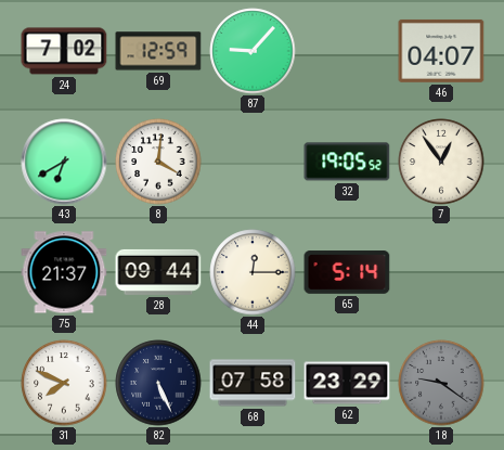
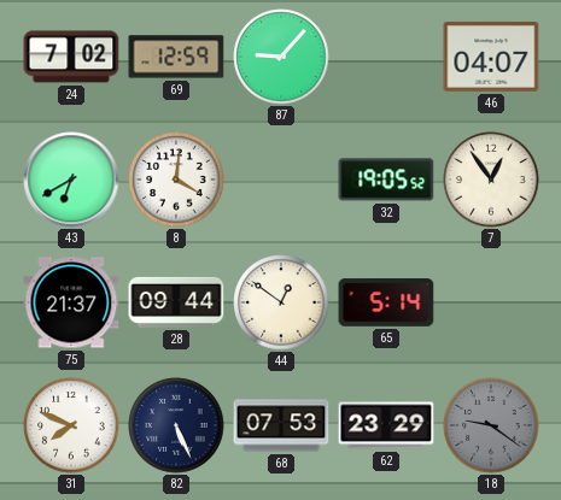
44: 12:15 -> 12:51
68: 07:58 -> 07:53
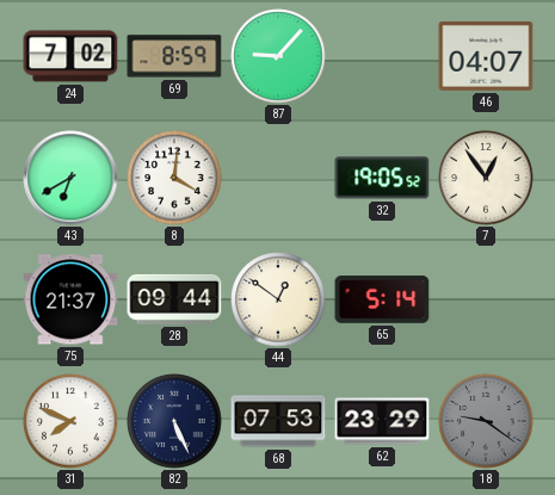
69: 12:59 -> 8:59
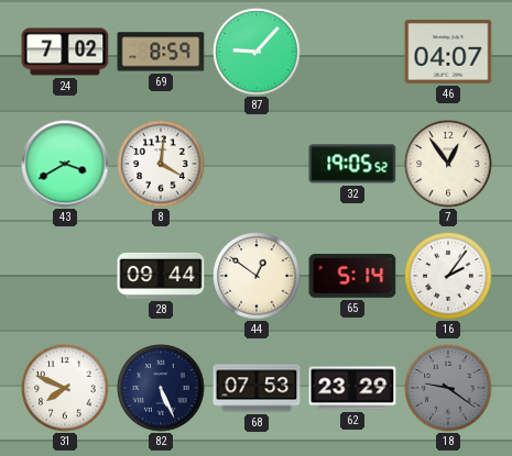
43: 6:40 -> 3:40
75: 21:37 -> none
16: none -> 2:06
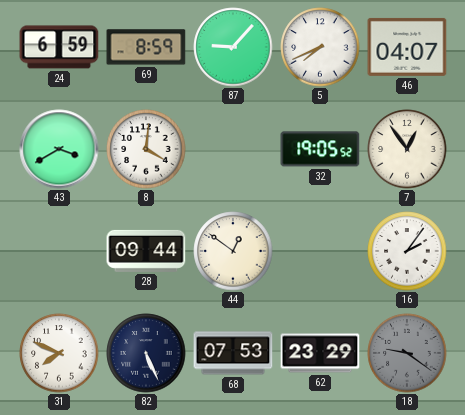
24: 7:02 -> 6:59
5: none -> 7:41
65: 5:14 -> none
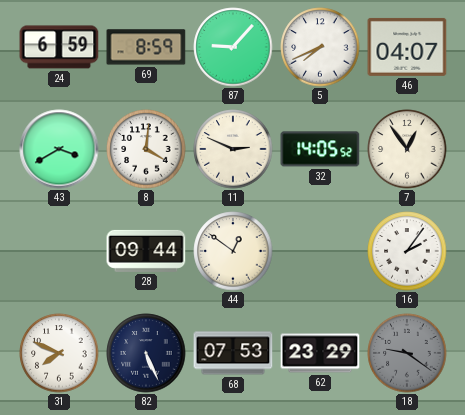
11: none -> 2:49
32: 19:05 -> 14:05
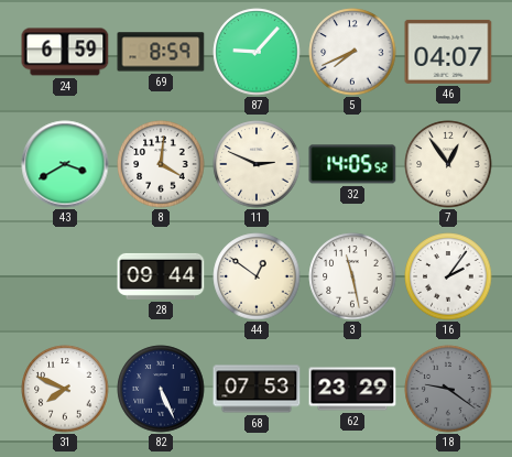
3: none -> 11:28
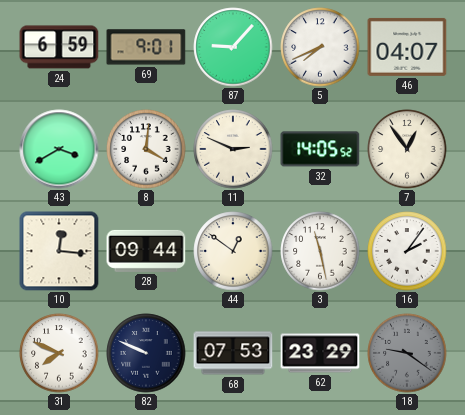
69: 8:59 -> 9:01
10: none -> 12:16
82: 5:26 -> 9:49
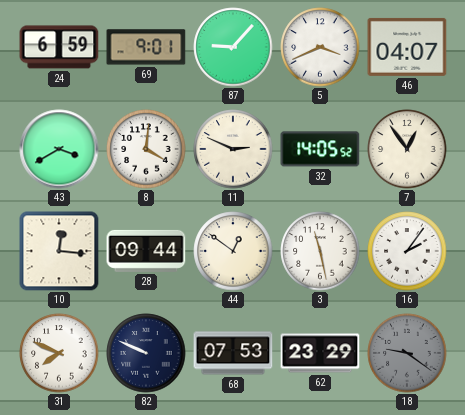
5: 7:41 -> 3:41
